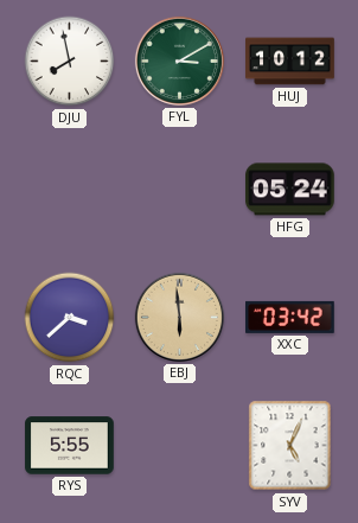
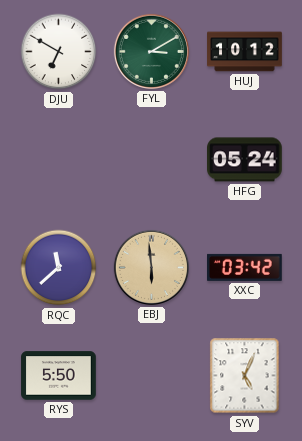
DJU: 7:58 -> 6:50
RQC: 3:38 -> 11:38
RYS: 5:55 -> 5:50
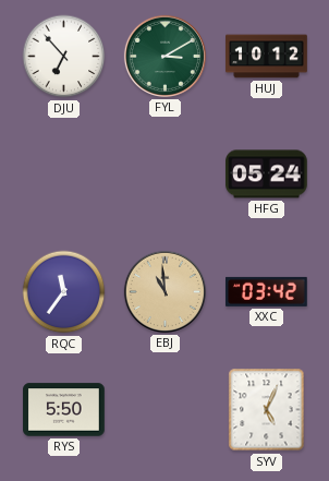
DJU: 6:50 -> 6:53
RQC: 11:38 -> 11:36
EBJ: 5:59 -> 10:59
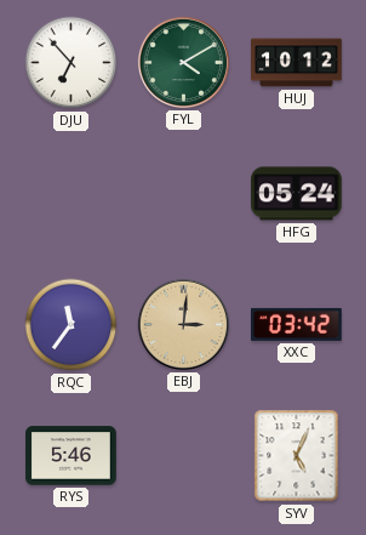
FYL: 3:10 -> 4:10
EBJ: 10:59 -> 3:01
RYS: 5:50 -> 5:46
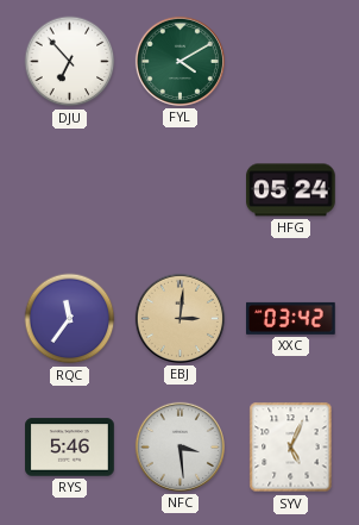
HUJ: 10:12 -> none
NFC: none -> 3:29
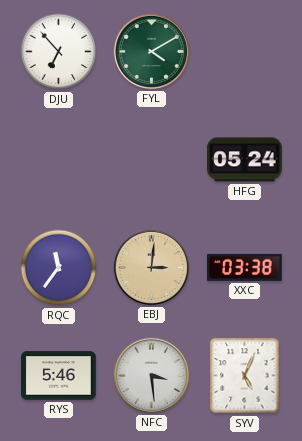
XXC: 03:42 -> 03:38
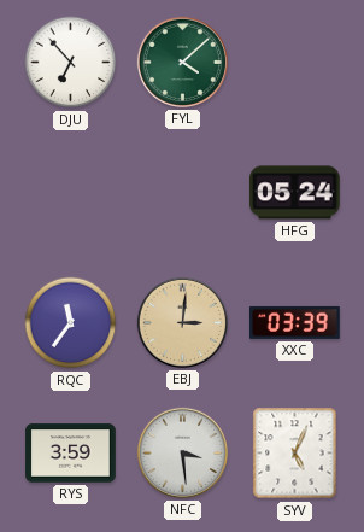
FYL: 4:10 -> 4:08
XXC: 03:38 -> 03:39
RYS: 5:46 -> 3:59
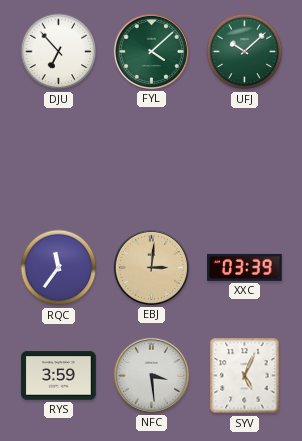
UFJ: none -> 10:08
HFG: 05:24 -> none
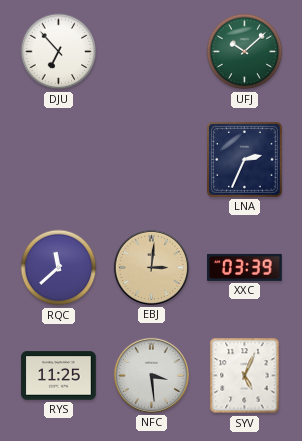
FYL: 4:08 -> none
LNA: none -> 2:34
RQC: 11:36 -> 11:38
RYS: 3:59 -> 11:25
